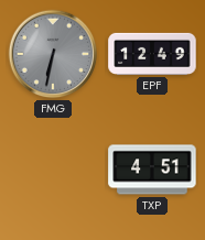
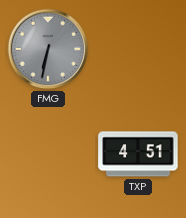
EPF: 12:49 -> none
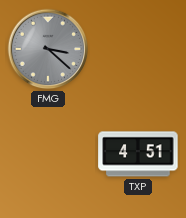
FMG: 6:32 -> 3:22
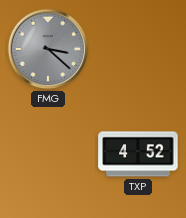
TXP: 4:51 -> 4:52
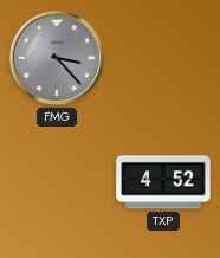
FMG: 3:22 -> 3:23
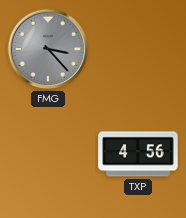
TXP: 4:52 -> 4:56
